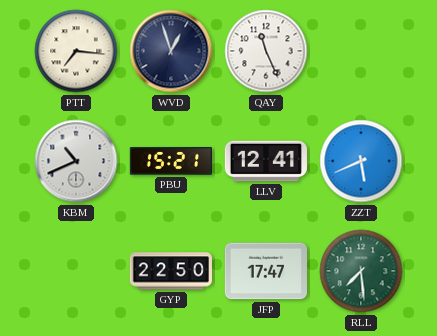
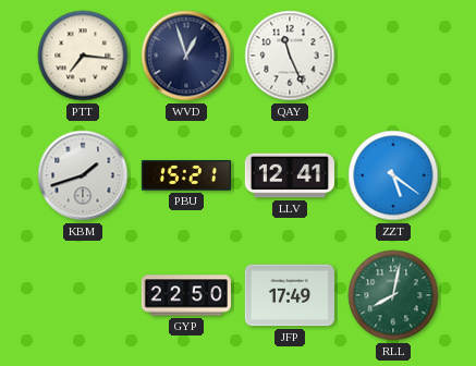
KBM: 10:41 -> 1:42
ZZT: 5:41 -> 5:21
JFP: 17:47 -> 17:49
RLL: 7:29 -> 8:02
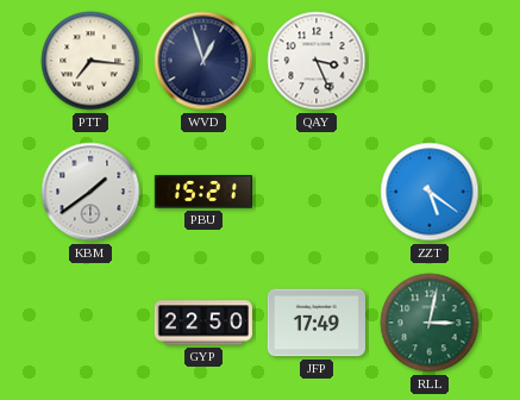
QAY: 11:26 -> 3:26
KBM: 1:42 -> 1:39
LLV: 12:41 -> none
RLL: 8:02 -> 3:02
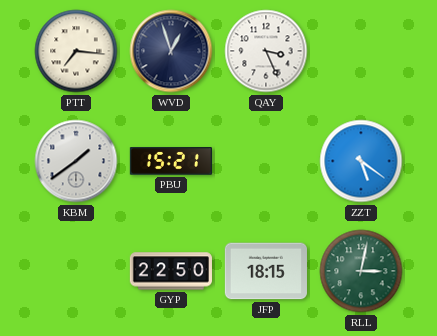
JFP: 17:49 -> 18:15
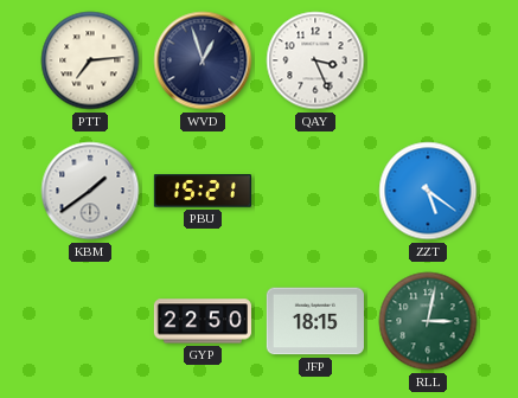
PTT: 7:16 -> 7:14
